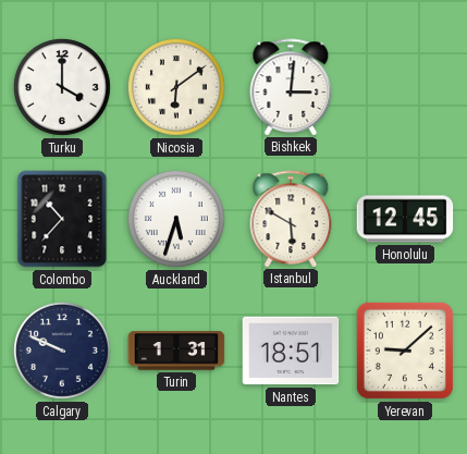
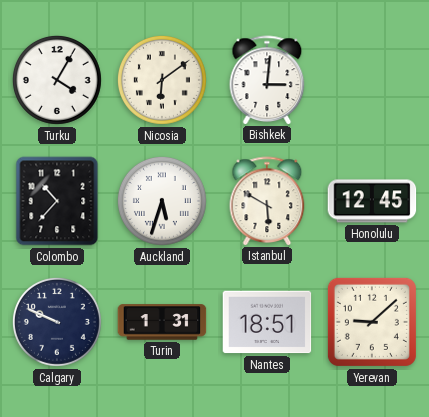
Turku: 4:00 -> 4:05
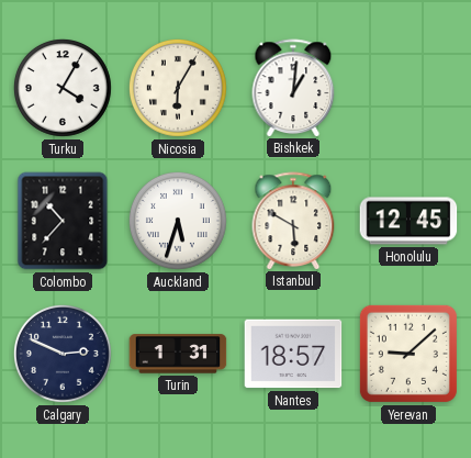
Nicosia: 6:09 -> 6:05
Bishkek: 3:01 -> 1:01
Calgary: 9:49 -> 2:49
Nantes: 18:51 -> 18:57
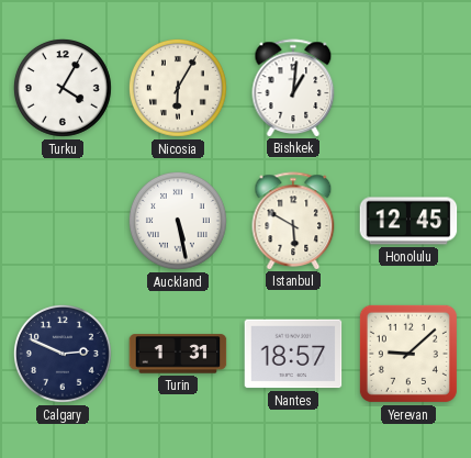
Colombo: 10:37 -> none
Auckland: 5:33 -> 5:28
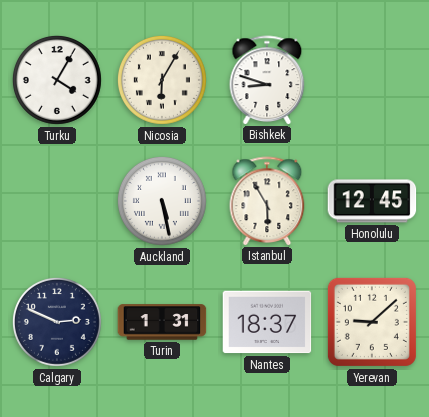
Bishkek: 1:01 -> 8:48
Istanbul: 5:50 -> 5:55
Nantes: 18:57 -> 18:37
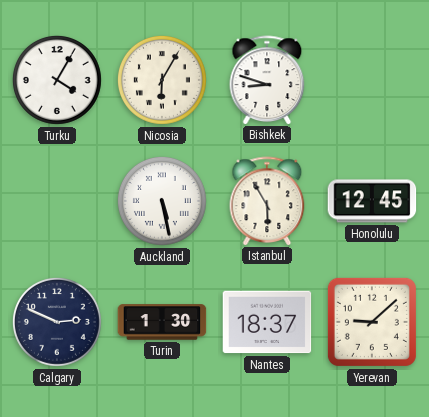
Turin: 1:31 -> 1:30
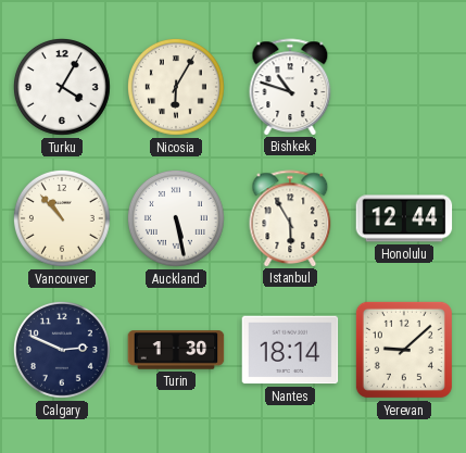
Bishkek: 8:48 -> 10:48
Vancouver: none -> 10:53
Honolulu: 12:45 -> 12:44
Nantes: 18:37 -> 18:14
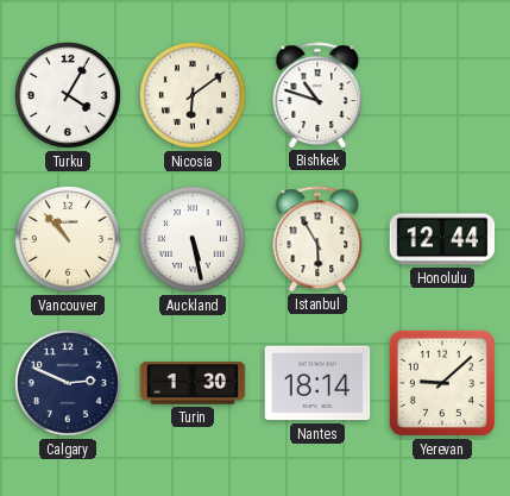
Nicosia: 6:05 -> 6:09
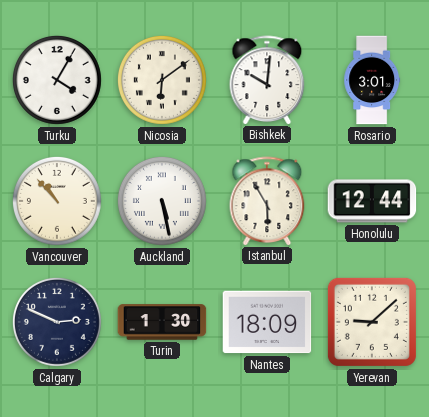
Bishkek: 10:48 -> 10:01
Rosario: none -> 3:01
Nantes: 18:14 -> 18:09
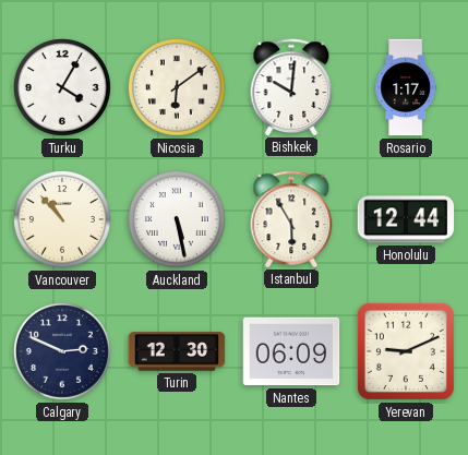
Rosario: 3:01 -> 1:17
Turin: 1:30 -> 12:30
Nantes: 18:09 -> 06:09
Yerevan: 9:08 -> 9:11
